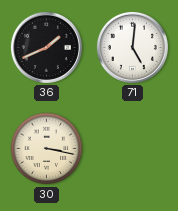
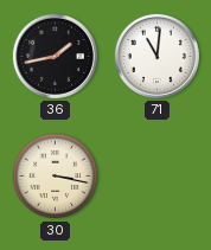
36: 1:41 -> 1:43
71: 5:01 -> 11:01
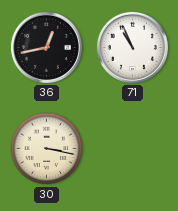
36: 1:43 -> 12:43
71: 11:01 -> 10:56
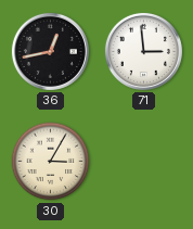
71: 10:56 -> 2:59
30: 3:17 -> 3:05
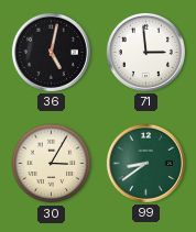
36: 12:43 -> 5:02
99: none -> 8:39
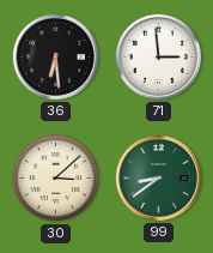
36: 5:02 -> 6:29
30: 3:05 -> 3:08
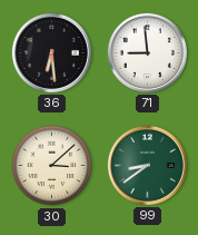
71: 2:59 -> 8:59
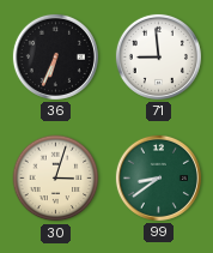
36: 6:29 -> 6:34
30: 3:08 -> 3:03
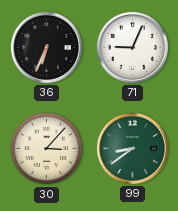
71: 8:59 -> 9:04
30: 3:03 -> 3:07
